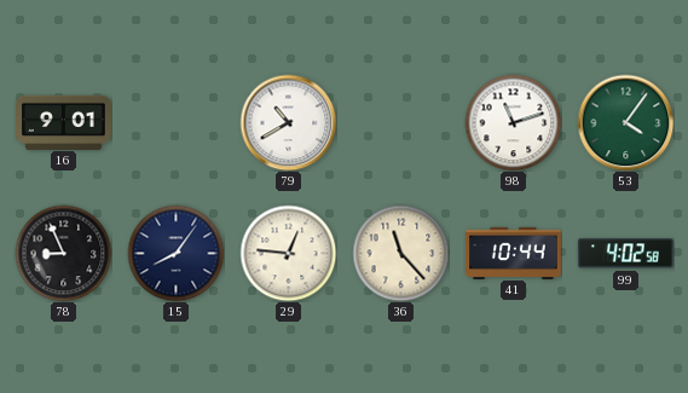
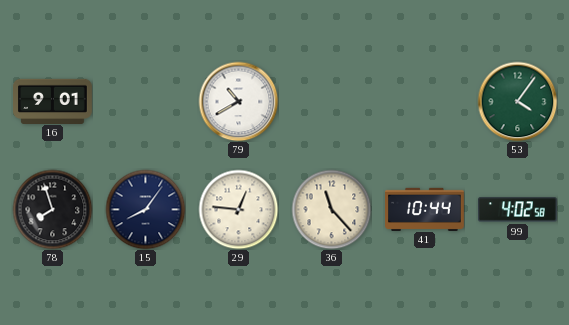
98: 11:12 -> none
78: 8:56 -> 7:57
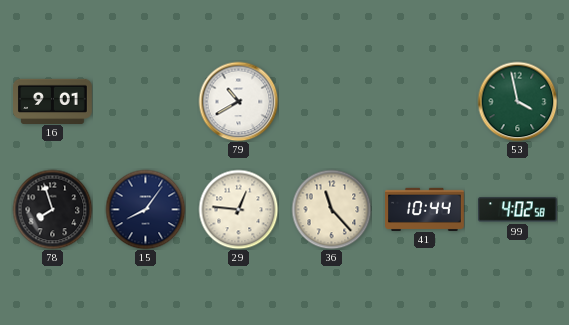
53: 4:06 -> 3:58
